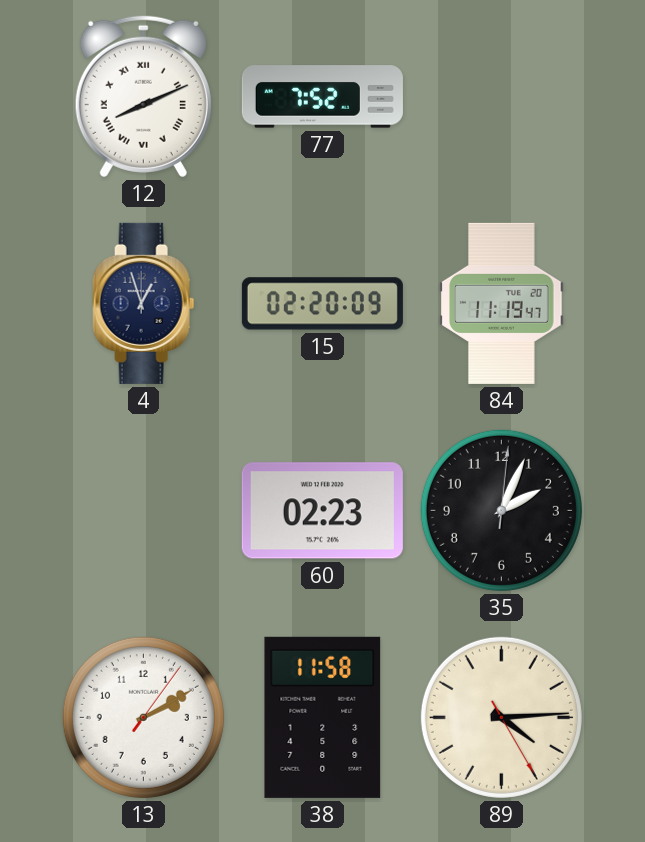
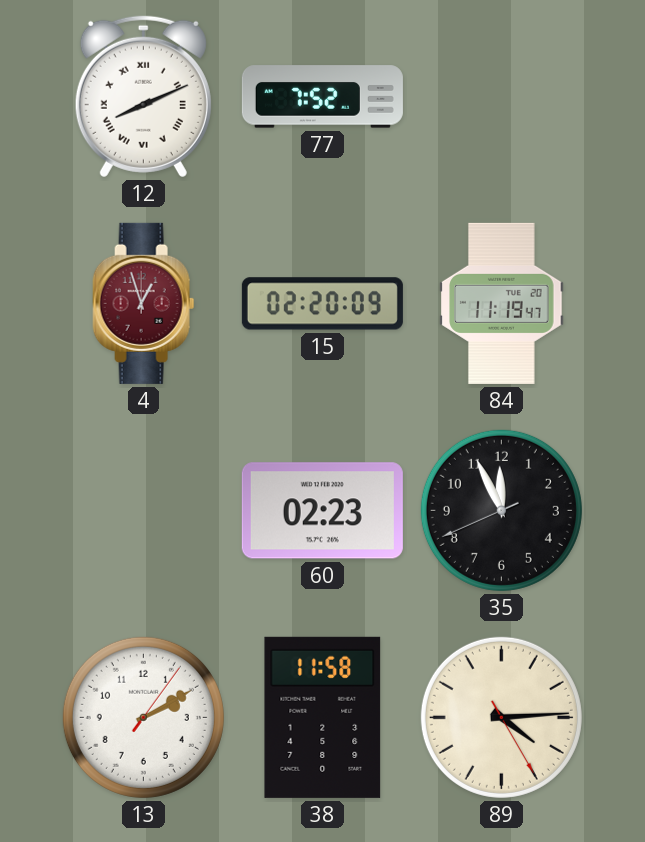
4 dial: navy -> burgundy
35: 2:04 -> 11:55
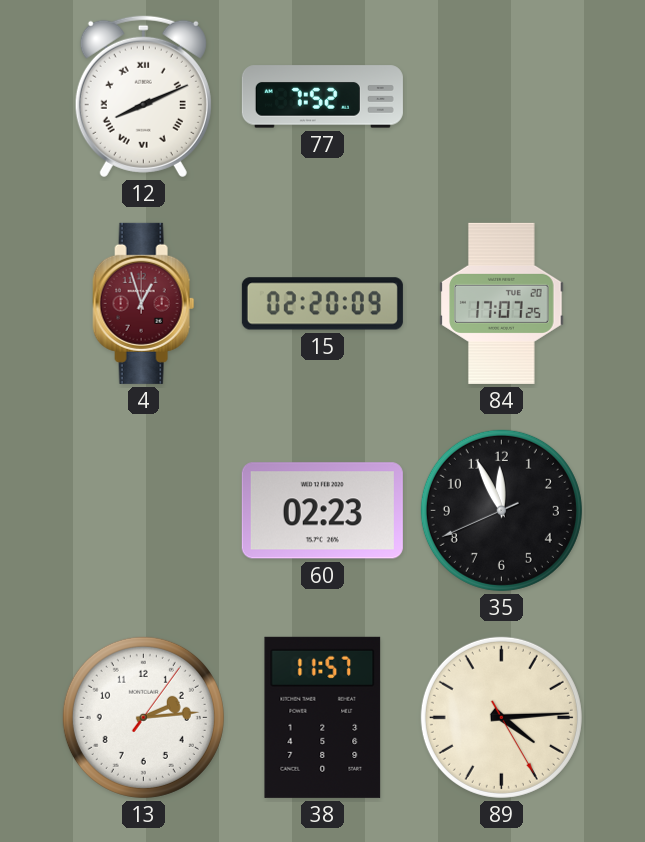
84: 11:19 -> 17:07
13: 2:10 -> 2:14
38: 11:58 -> 11:57
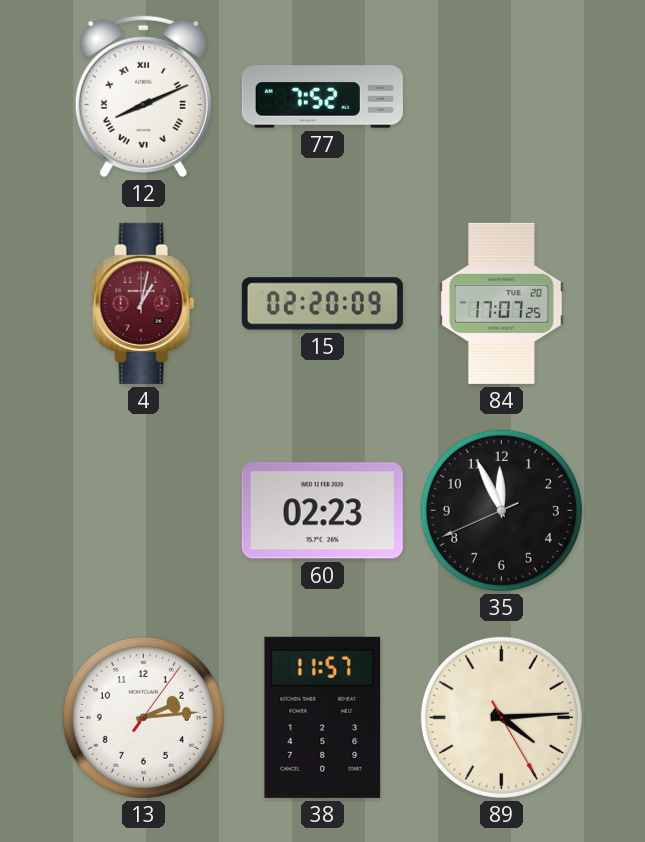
4: 12:57 -> 1:02
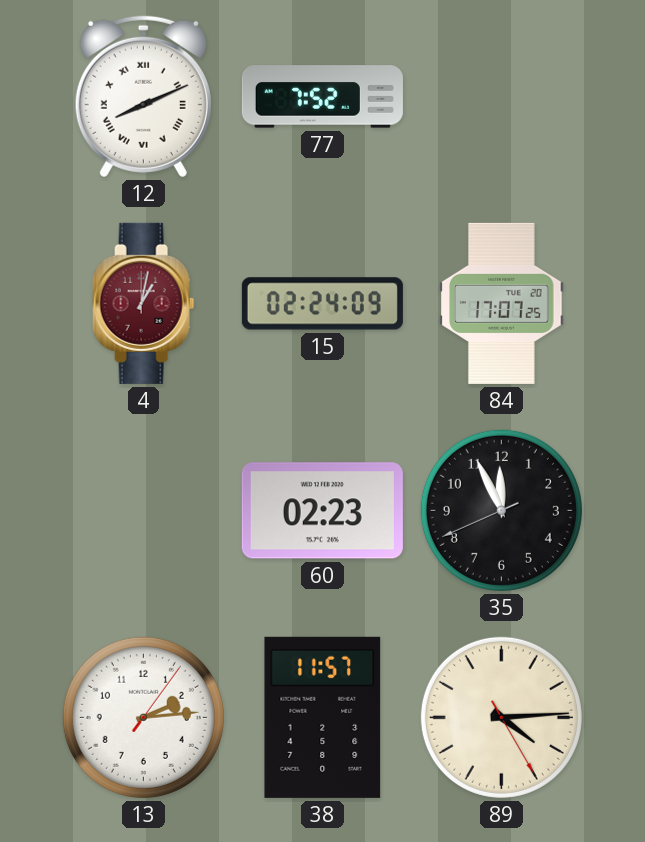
15: 02:20 -> 02:24
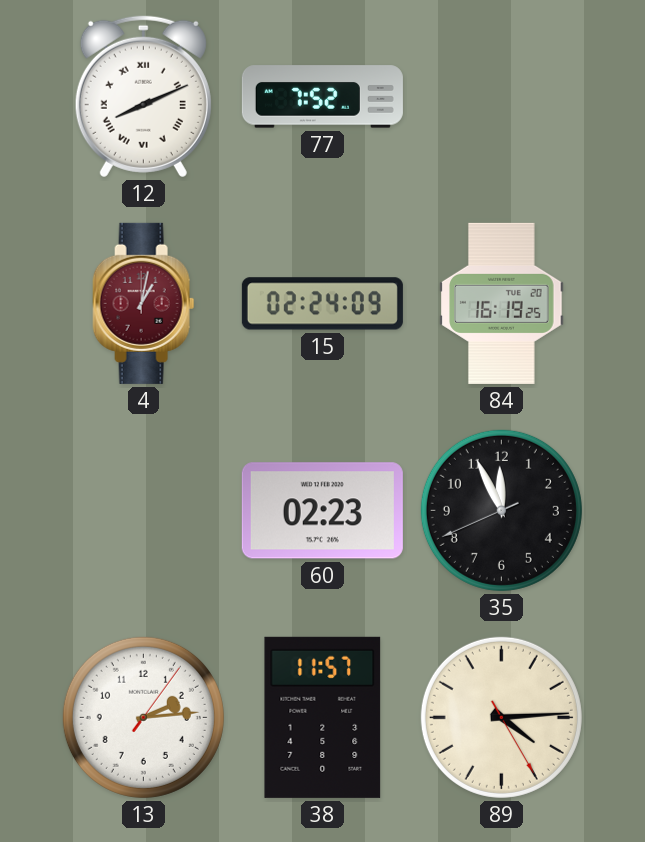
84: 17:07 -> 16:19
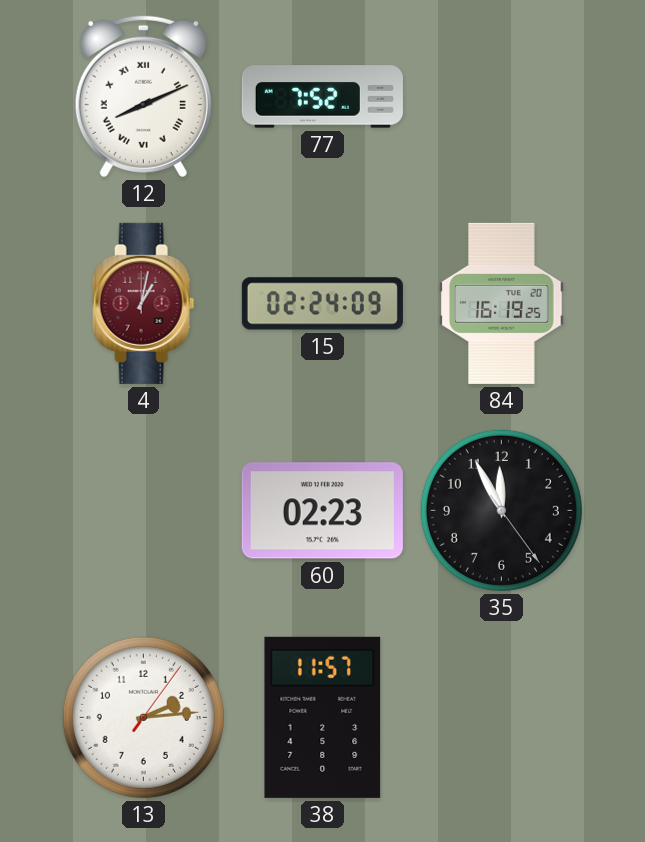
35: 11:55:41 -> 11:55:24
89: 4:14 -> none
